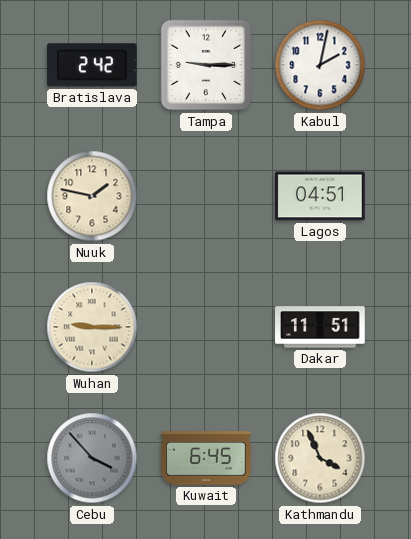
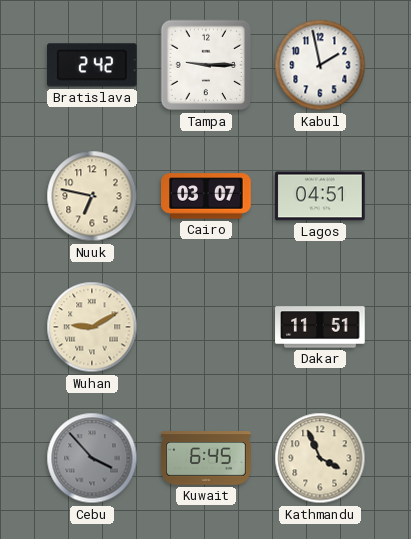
Kabul: 2:02 -> 1:58
Nuuk: 1:47 -> 6:47
Cairo: none -> 03:07
Wuhan: 9:15 -> 9:10
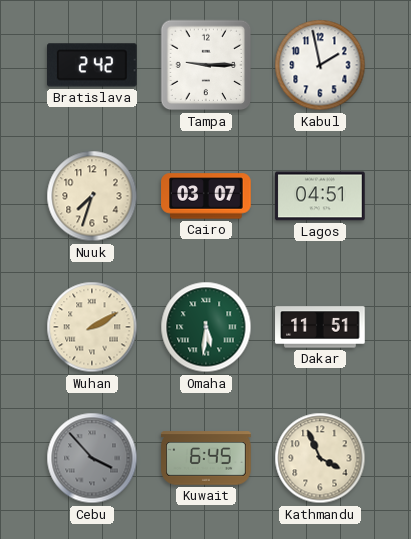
Nuuk: 6:47 -> 7:33
Wuhan: 9:10 -> 2:10
Omaha: none -> 5:31
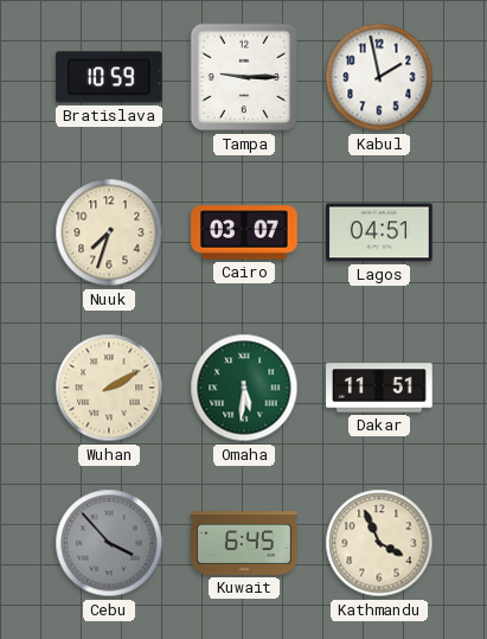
Bratislava: 2:42 -> 10:59
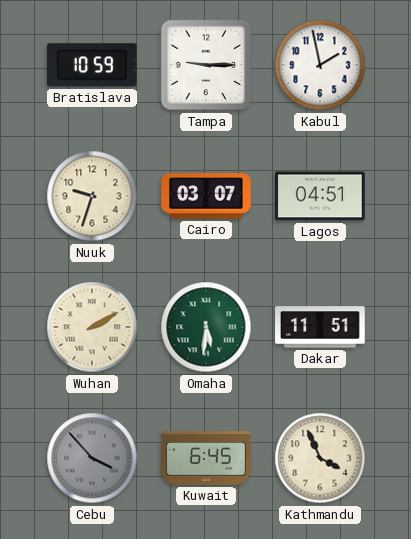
Nuuk: 7:33 -> 9:33
